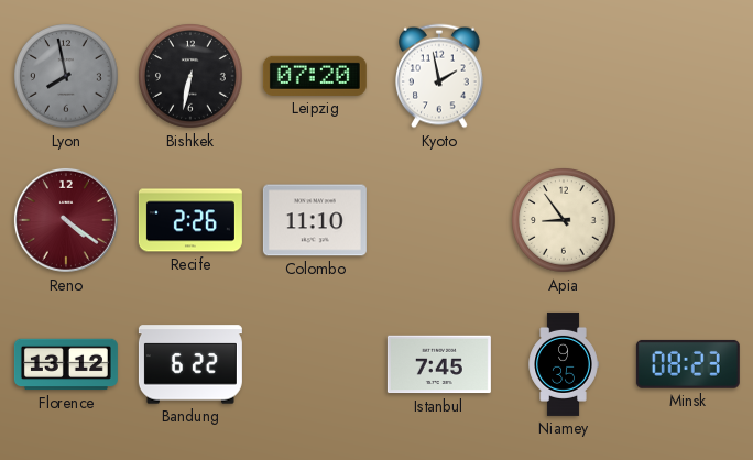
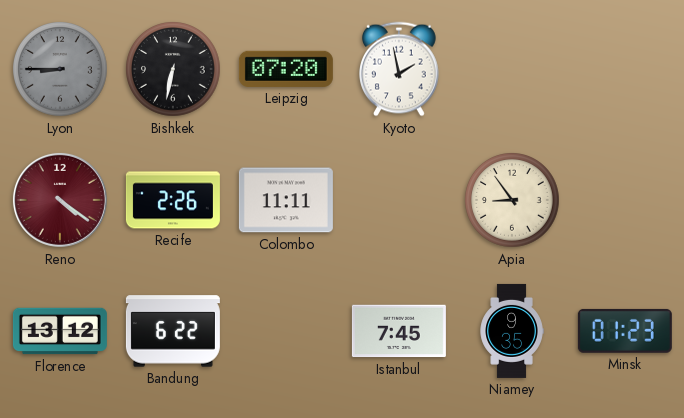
Lyon: 7:58 -> 8:45
Colombo: 11:10 -> 11:11
Minsk: 08:23 -> 01:23
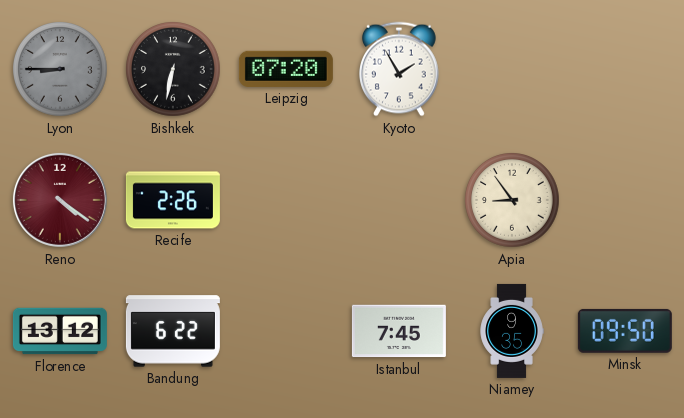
Kyoto: 1:58 -> 1:55
Colombo: 11:11 -> none
Minsk: 01:23 -> 09:50
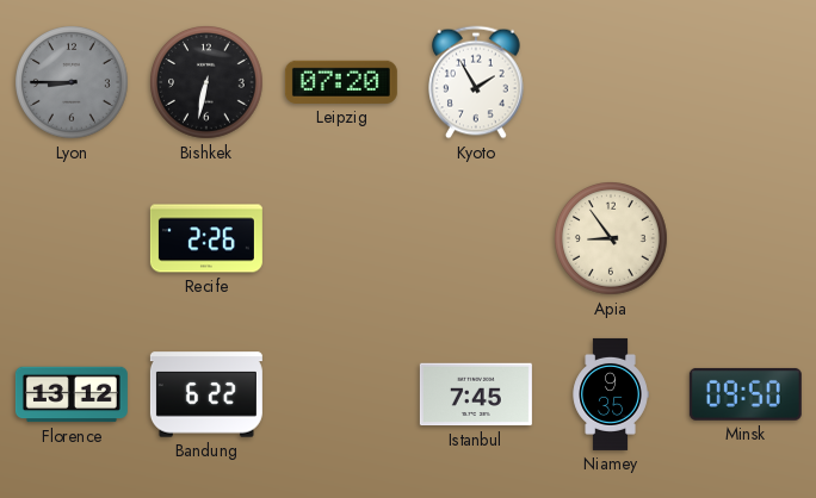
Reno: 4:21 -> none
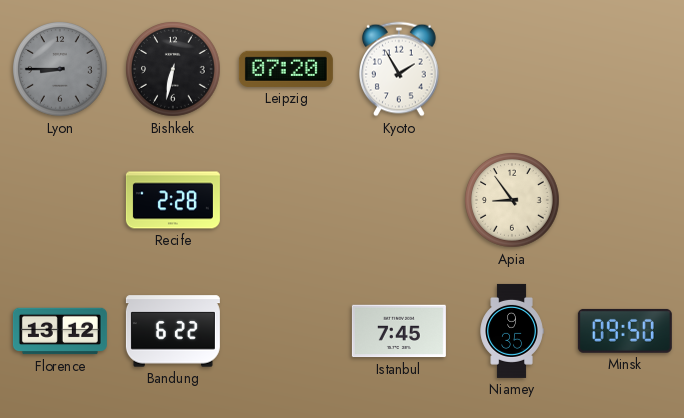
Recife: 2:26 -> 2:28
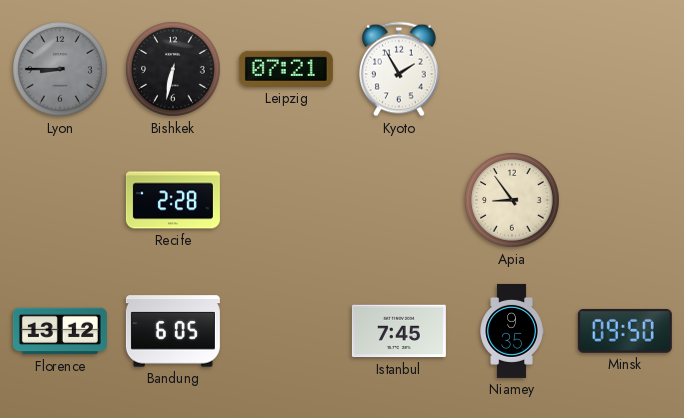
Leipzig: 07:20 -> 07:21
Bandung: 6:22 -> 6:05
